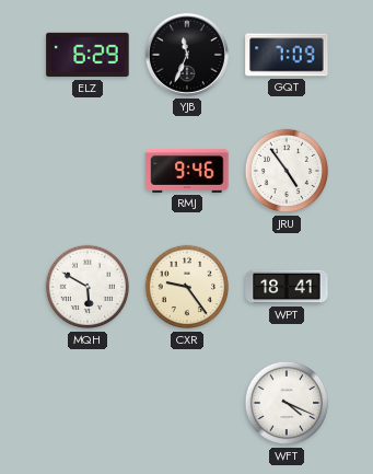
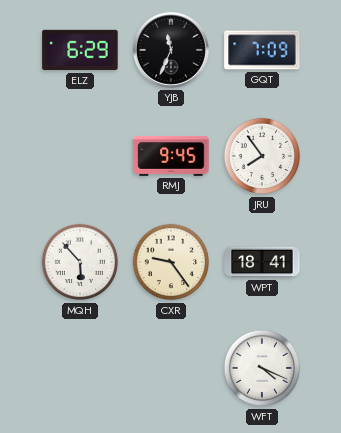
RMJ: 9:46 -> 9:45
JRU: 4:54 -> 7:54
MQH: 5:50 -> 5:53
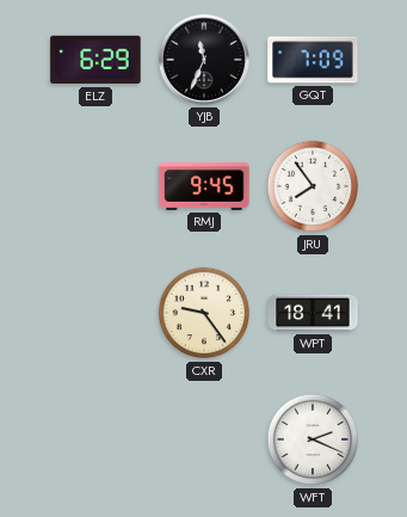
MQH: 5:53 -> none
WFT: 4:19 -> 2:19
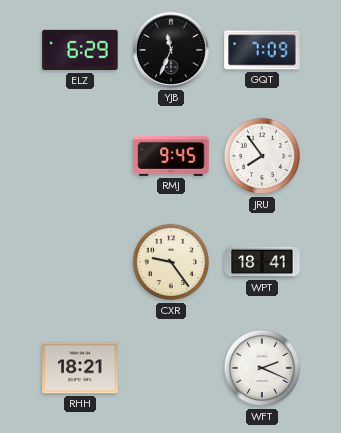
RHH: none -> 18:21
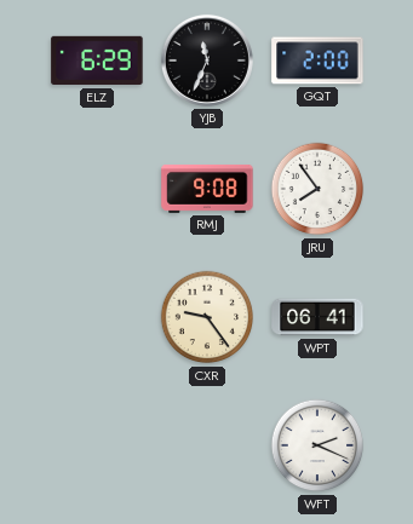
GQT: 7:09 -> 2:00
RMJ: 9:45 -> 9:08
WPT: 18:41 -> 06:41
RHH: 18:21 -> none
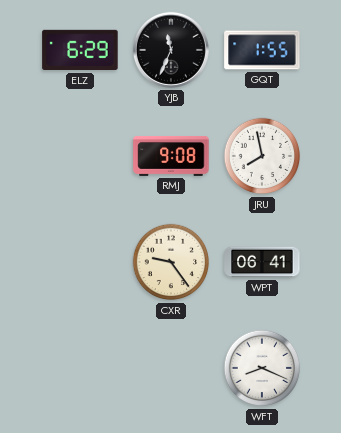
GQT: 2:00 -> 1:55
JRU: 7:54 -> 7:58
WFT: 2:19 -> 8:19
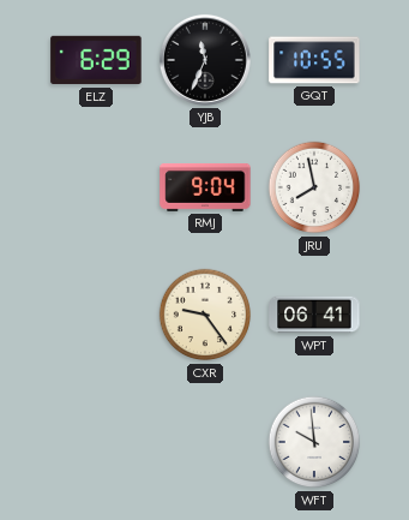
GQT: 1:55 -> 10:55
RMJ: 9:08 -> 9:04
WFT: 8:19 -> 9:59
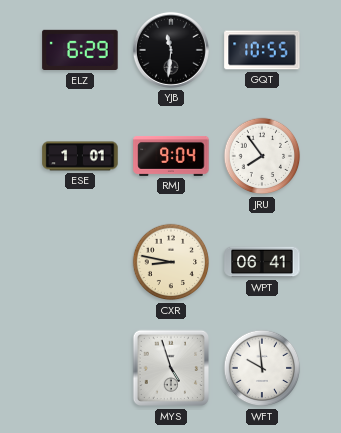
YJB: 11:34 -> 11:31
ESE: none -> 1:01
JRU: 7:58 -> 7:54
CXR: 9:24 -> 8:47
MYS: none -> 4:57
